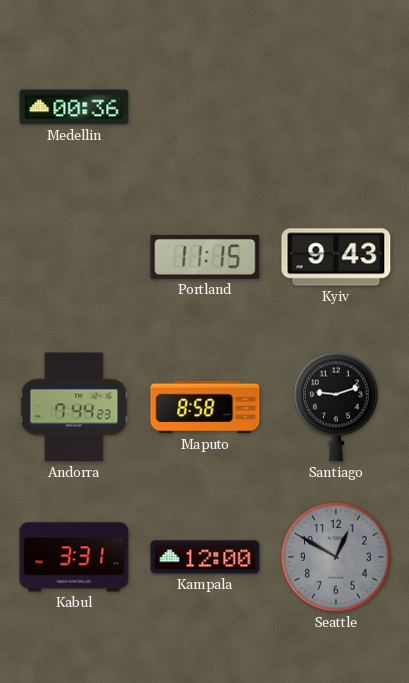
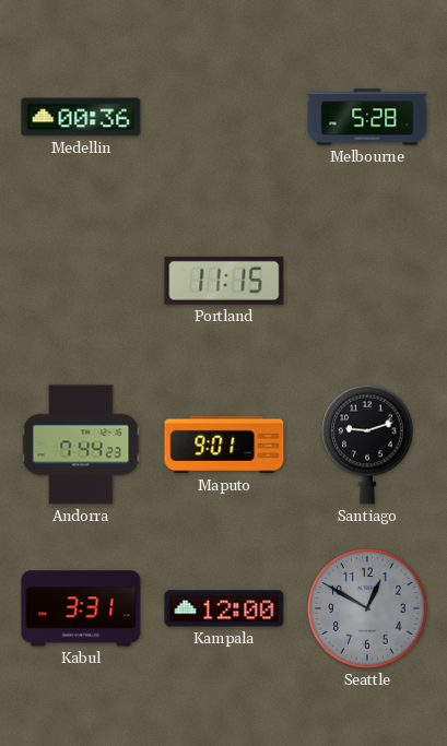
Melbourne: none -> 5:28
Kyiv: 9:43 -> none
Maputo: 8:58 -> 9:01
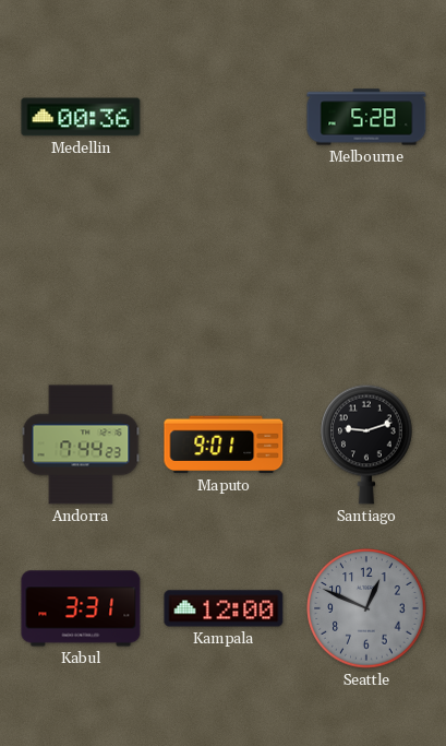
Portland: 11:15 -> none
Seattle: 12:50 -> 12:49
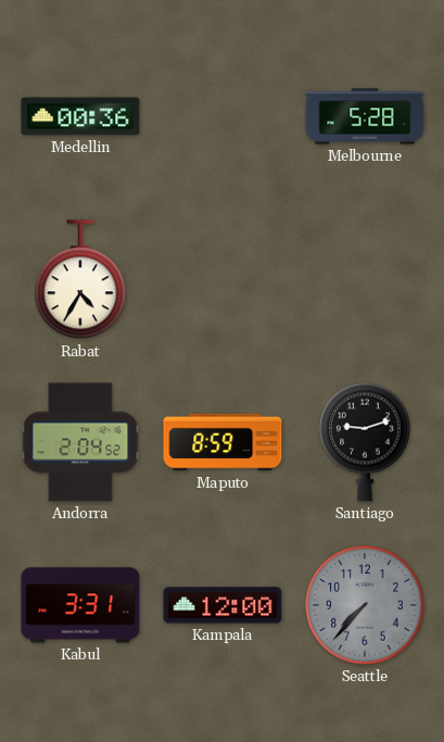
Rabat: none -> 4:35
Andorra: 7:44 -> 2:04
Maputo: 9:01 -> 8:59
Seattle: 12:49 -> 7:37
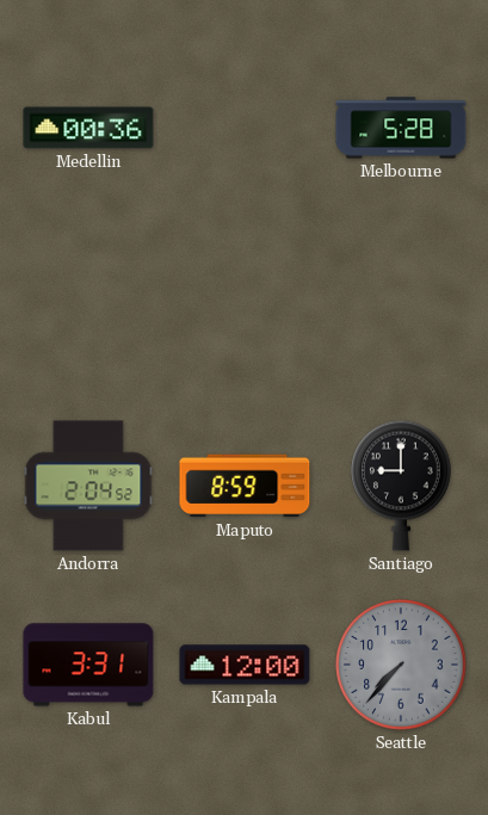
Rabat: 4:35 -> none
Santiago: 9:12 -> 9:00
